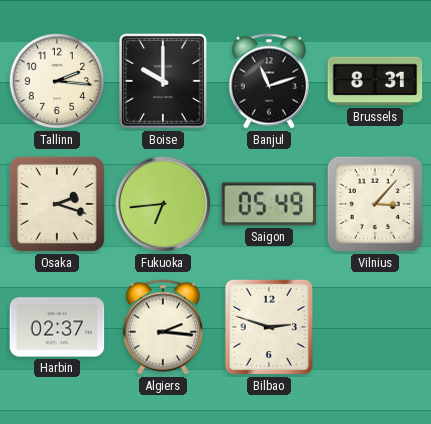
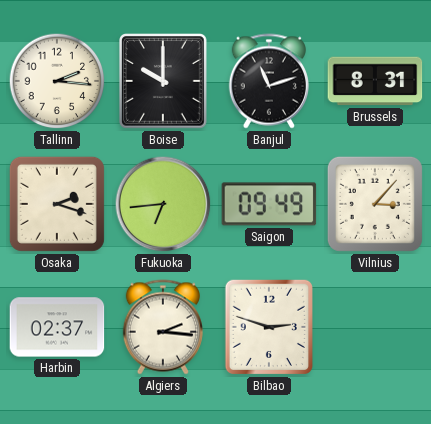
Saigon: 05:49 -> 09:49
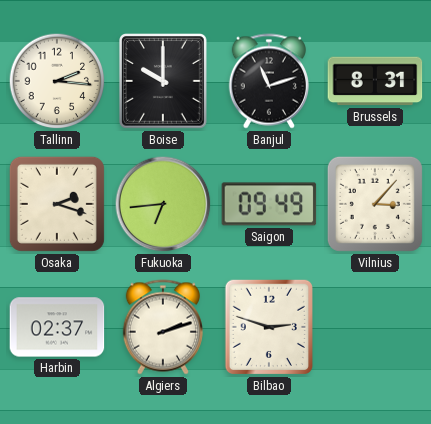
Algiers: 2:16 -> 2:12
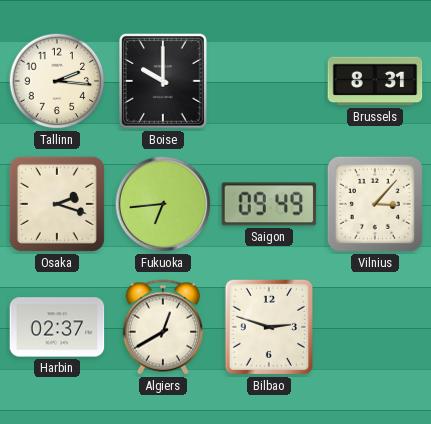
Banjul: 11:12 -> none
Algiers: 2:12 -> 12:40
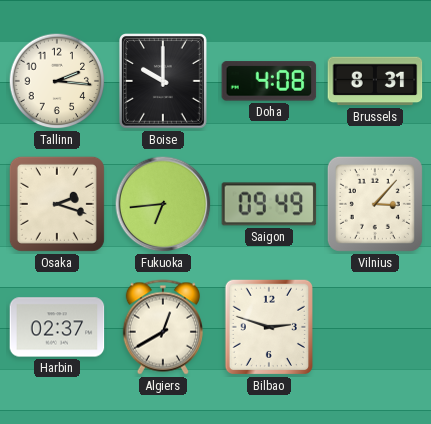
Doha: none -> 4:08
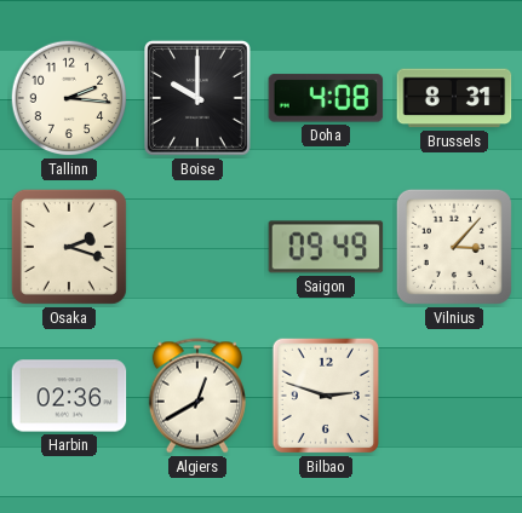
Fukuoka: 6:44 -> none
Harbin: 02:37 -> 02:36
